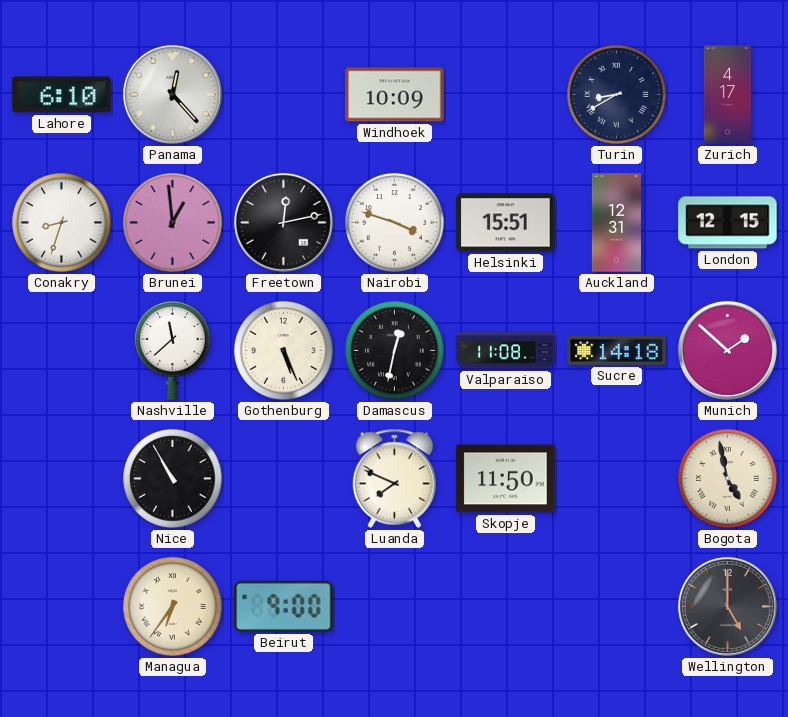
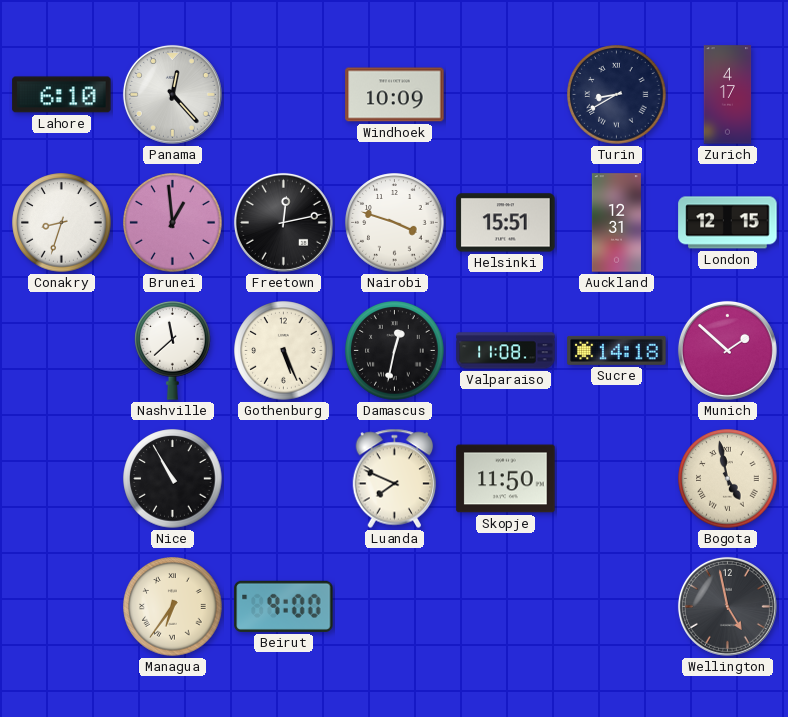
Wellington: 5:00 -> 4:58
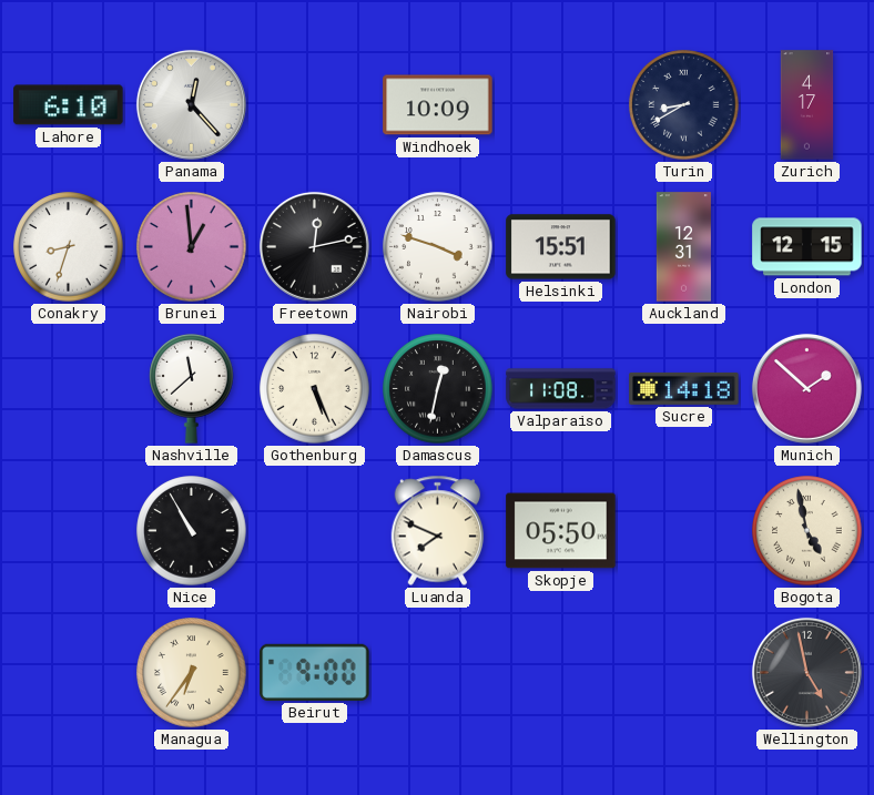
Skopje: 11:50 -> 05:50
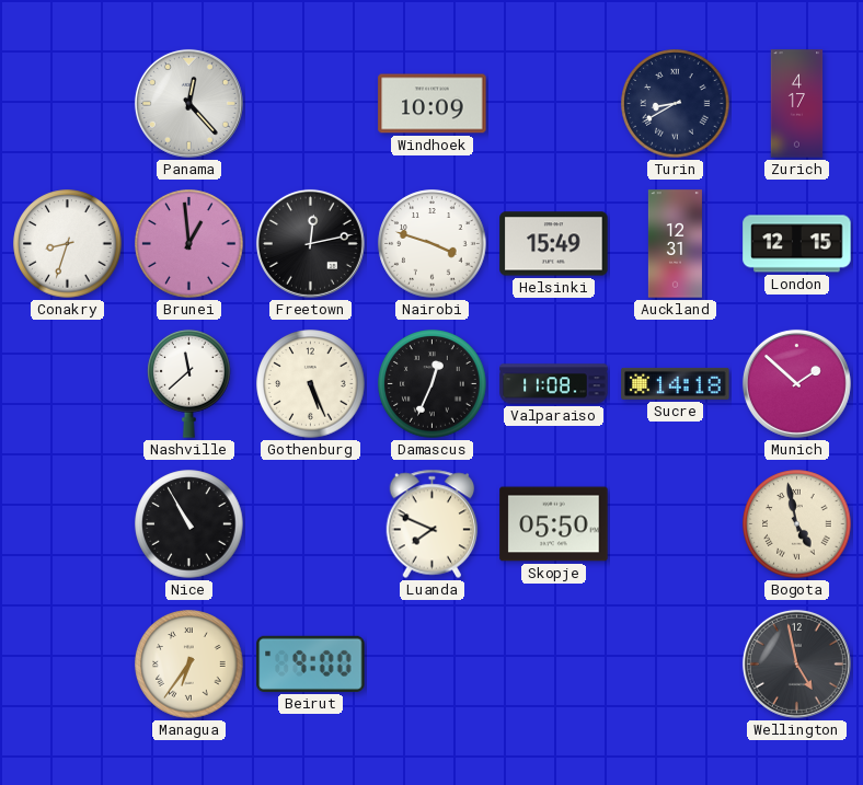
Lahore: 6:10 -> none
Helsinki: 15:51 -> 15:49
Damascus: 12:32 -> 12:34
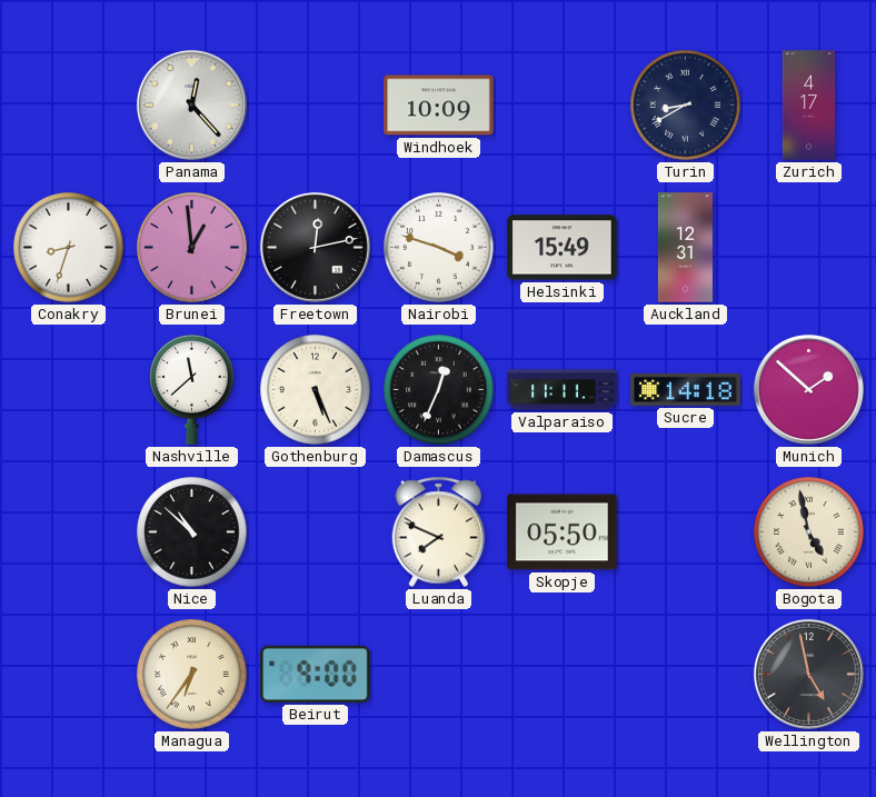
London: 12:15 -> none
Valparaiso: 11:08 -> 11:11
Nice: 10:55 -> 10:52
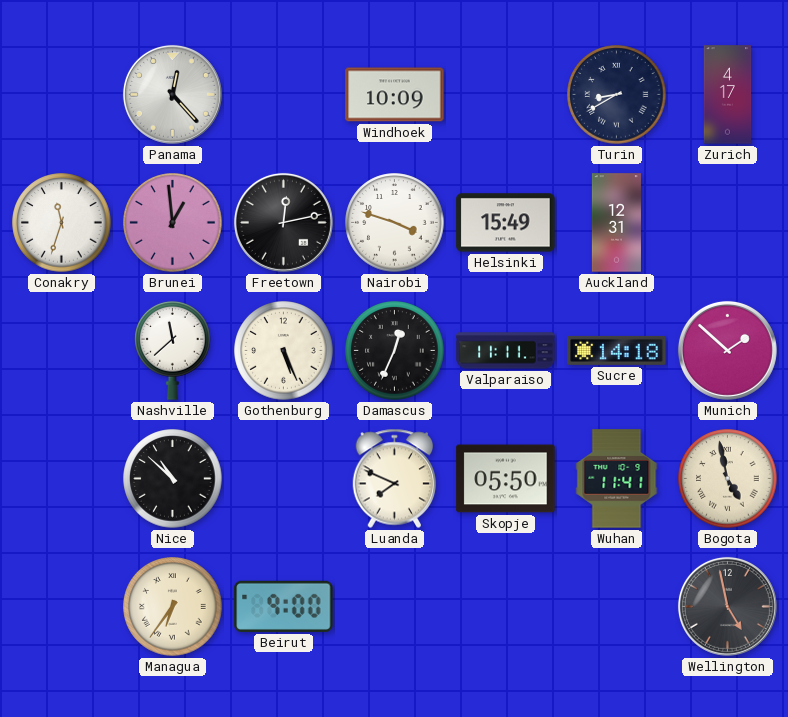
Conakry: 8:33 -> 11:33
Wuhan: none -> 11:41
